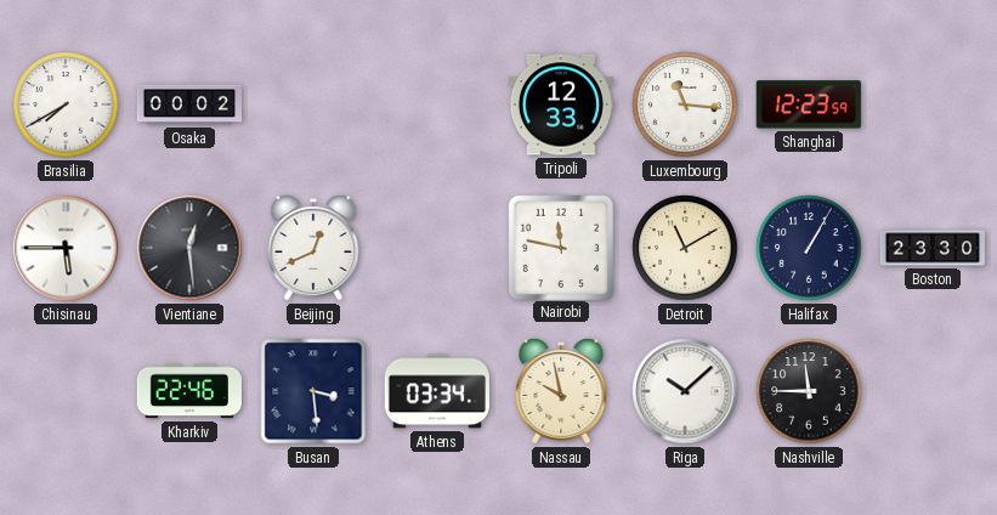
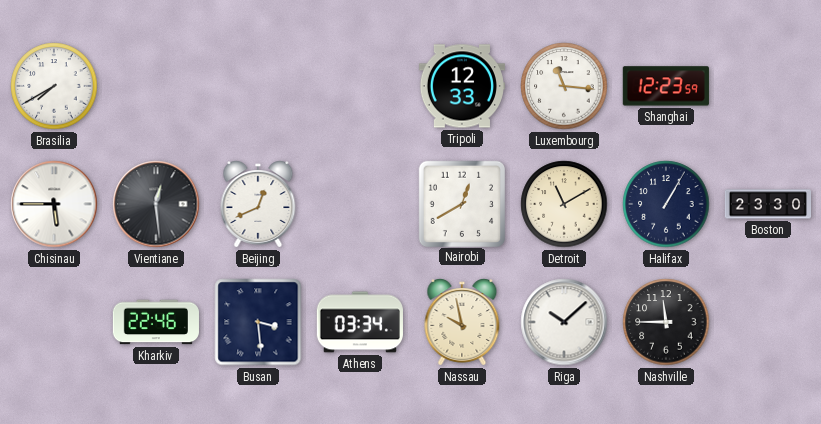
Osaka: 00:02 -> none
Nairobi: 11:47 -> 12:40
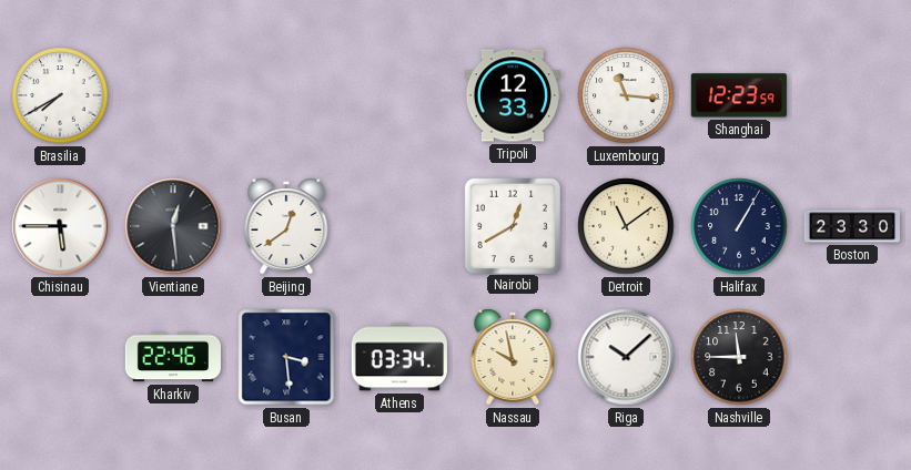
Beijing: 12:41 -> 12:39
Detroit: 11:10 -> 11:09
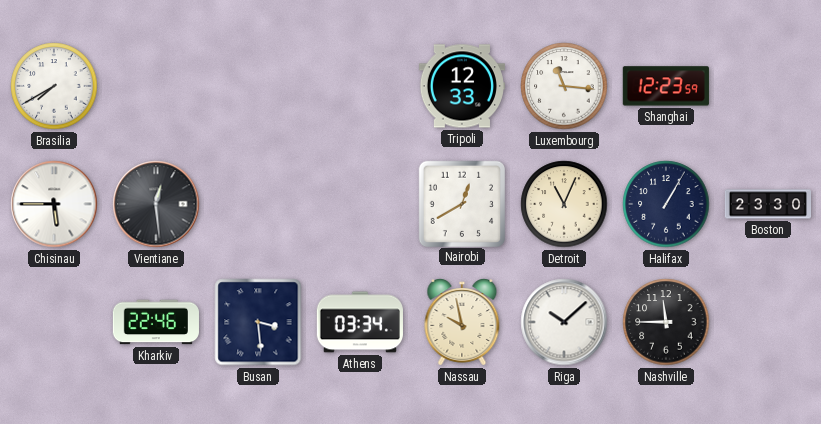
Beijing: 12:39 -> none
Detroit: 11:09 -> 11:04
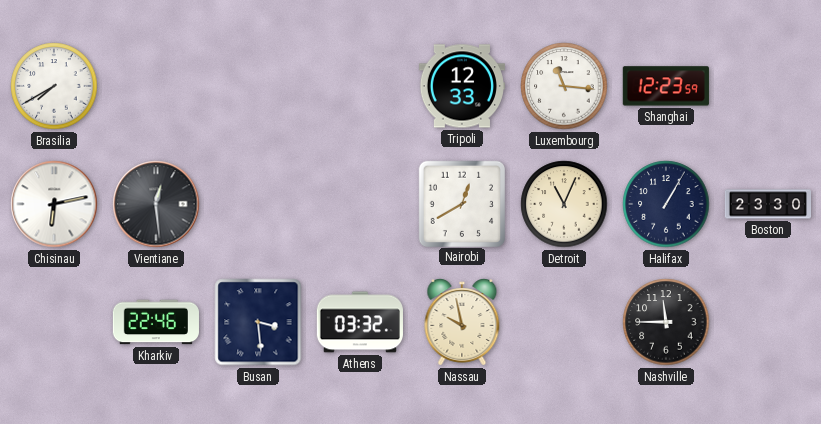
Chisinau: 5:45 -> 6:13
Athens: 03:34 -> 03:32
Riga: 10:08 -> none
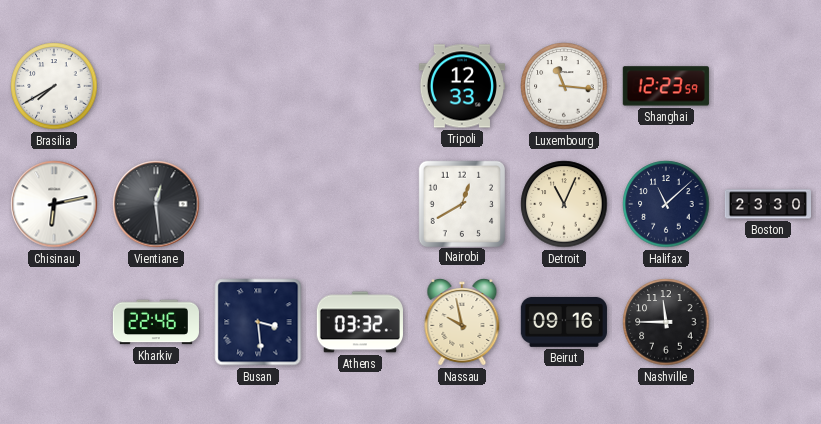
Halifax: 1:05 -> 11:08
Beirut: none -> 09:16
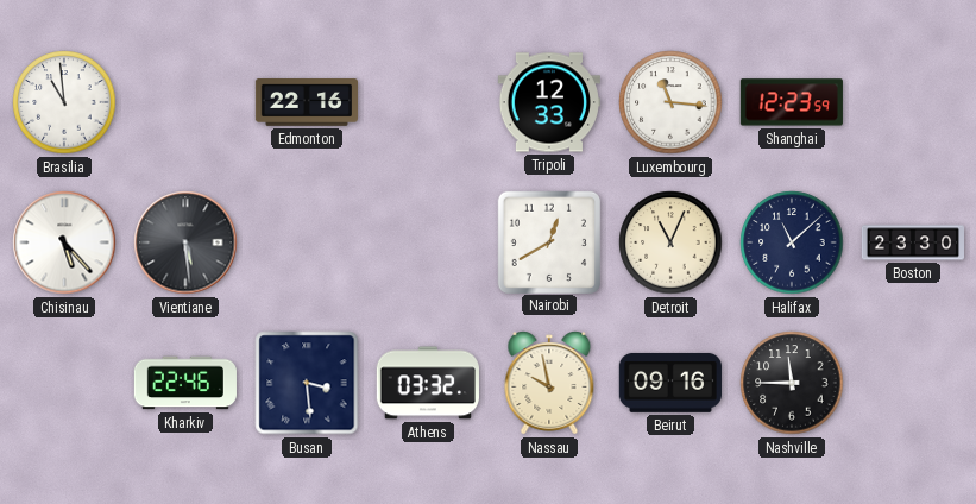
Brasilia: 7:40 -> 10:59
Edmonton: none -> 22:16
Chisinau: 6:13 -> 5:23
Vientiane: 12:29 -> 5:29
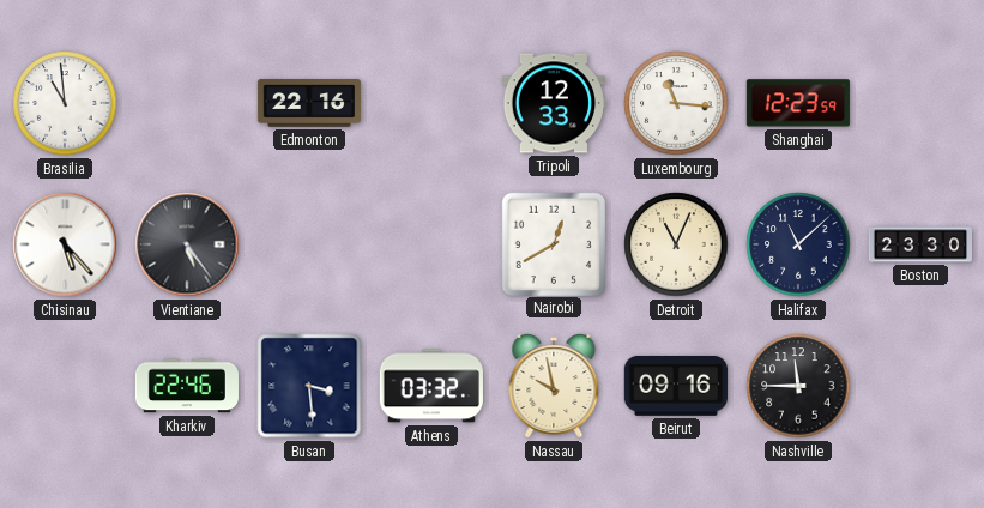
Vientiane: 5:29 -> 5:24
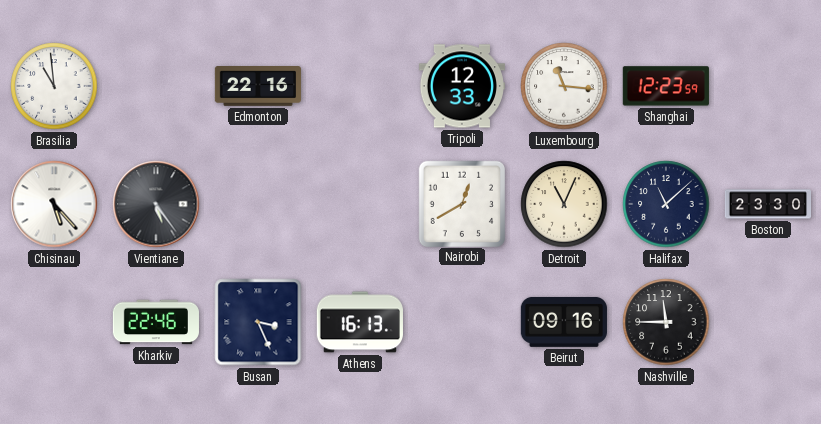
Busan: 3:29 -> 3:26
Athens: 03:32 -> 16:13
Nassau: 9:58 -> none
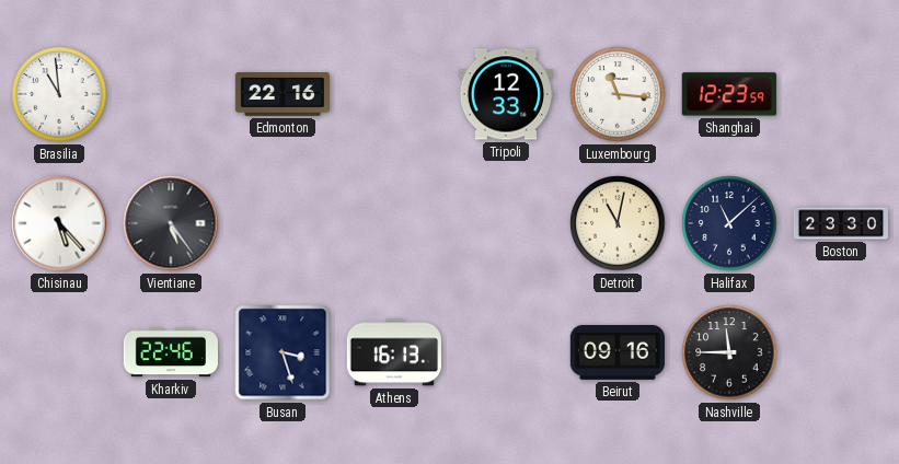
Nairobi: 12:40 -> none
Detroit: 11:04 -> 11:02
Busan: 3:26 -> 3:27
